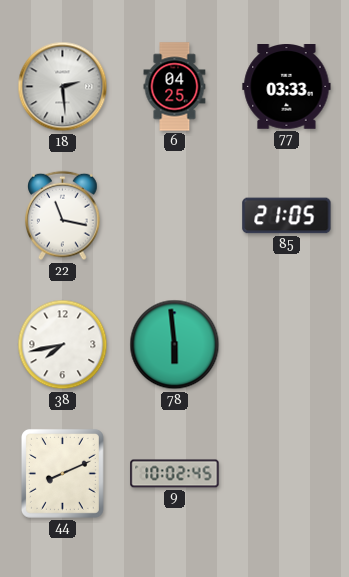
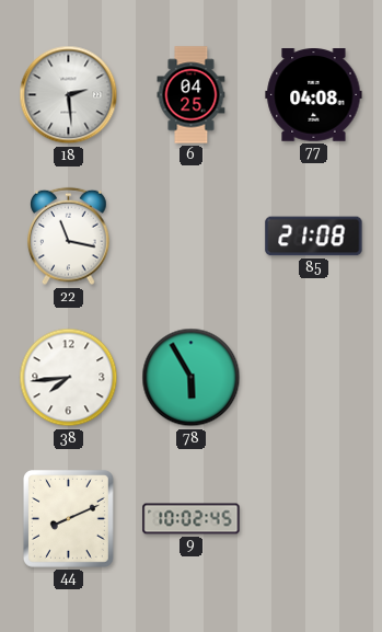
77: 03:33 -> 04:08
85: 21:05 -> 21:08
38: 7:43 -> 7:44
78: 5:59 -> 5:55
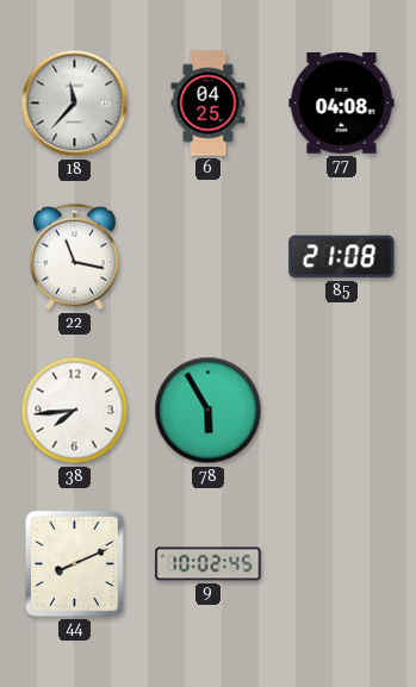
18: 2:29 -> 11:37
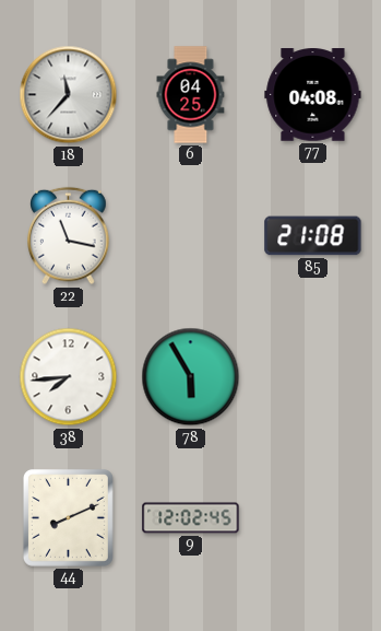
9: 10:02 -> 12:02
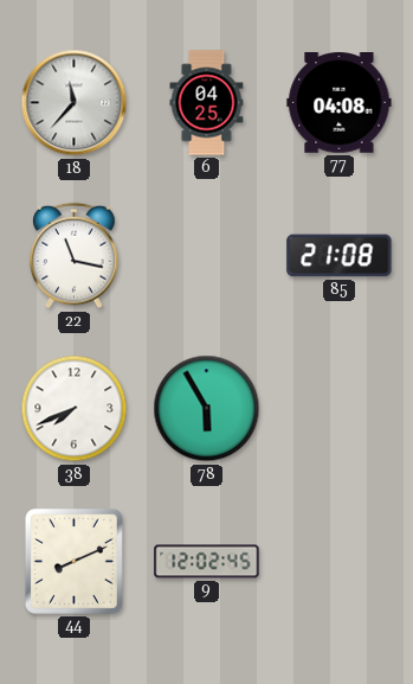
38: 7:44 -> 7:41
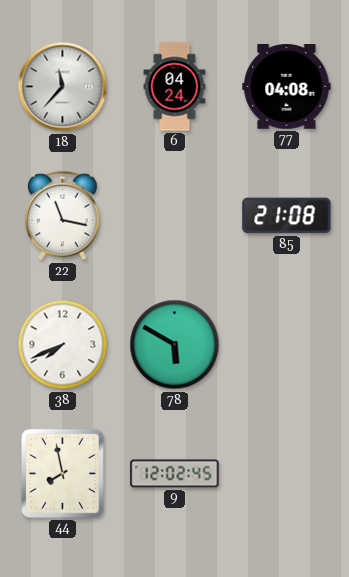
6: 04:25 -> 04:24
78: 5:55 -> 5:50
44: 8:11 -> 7:58
